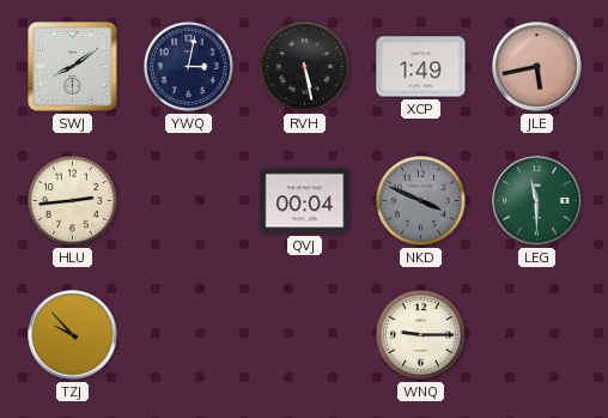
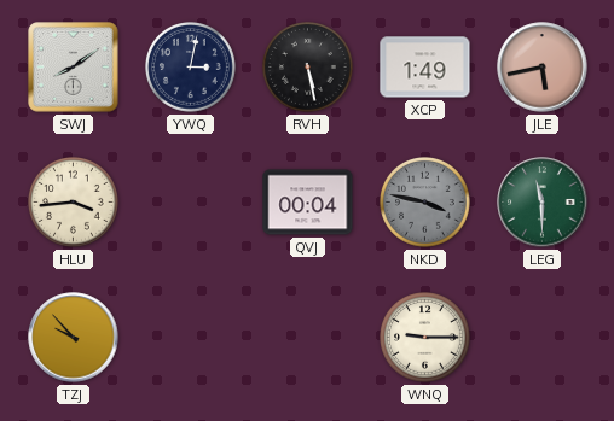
HLU: 2:44 -> 3:44
NKD: 3:49 -> 3:47
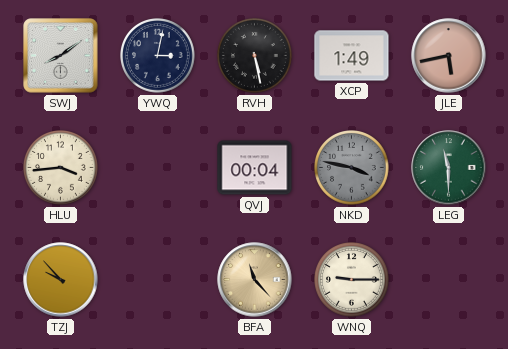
BFA: none -> 11:23
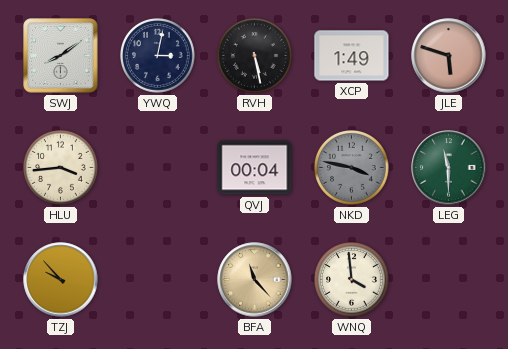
JLE: 5:43 -> 5:48
WNQ: 9:15 -> 3:59
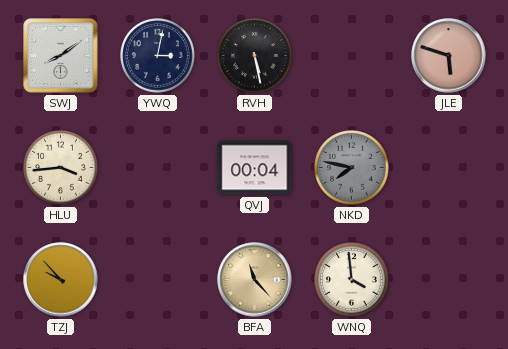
XCP: 1:49 -> none
NKD: 3:47 -> 7:47
LEG: 11:30 -> none
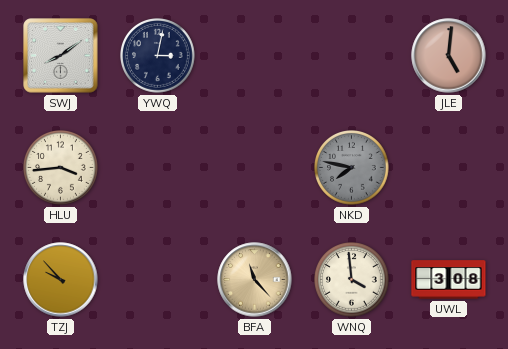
RVH: 5:28 -> none
JLE: 5:48 -> 5:01
QVJ: 00:04 -> none
UWL: none -> 3:08
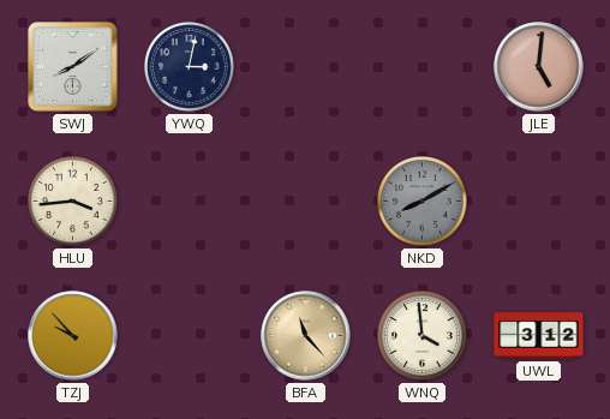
NKD: 7:47 -> 8:10
UWL: 3:08 -> 3:12
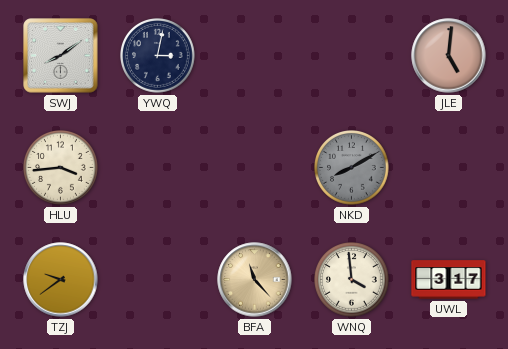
TZJ: 9:53 -> 9:39
UWL: 3:12 -> 3:17
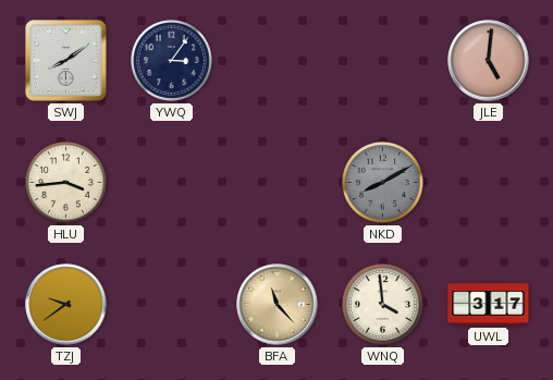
YWQ: 3:02 -> 3:06
